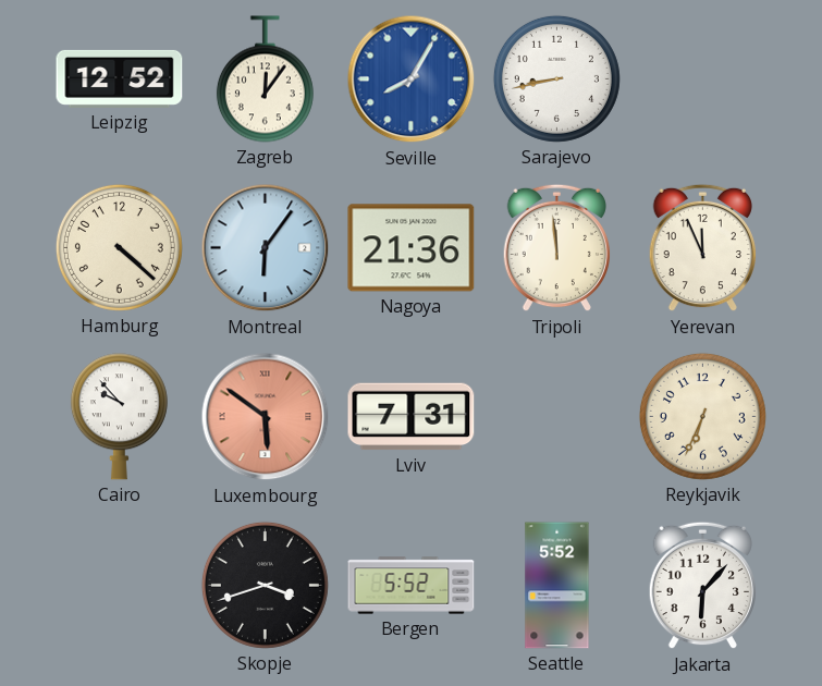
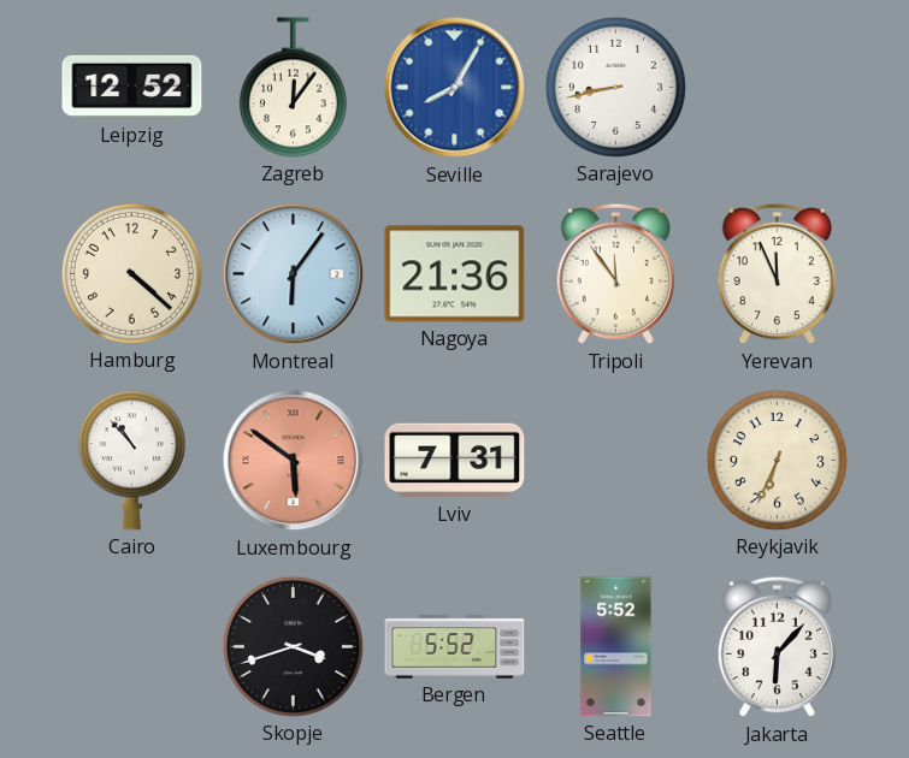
Tripoli: 11:59 -> 11:54
Cairo: 9:53 -> 10:53
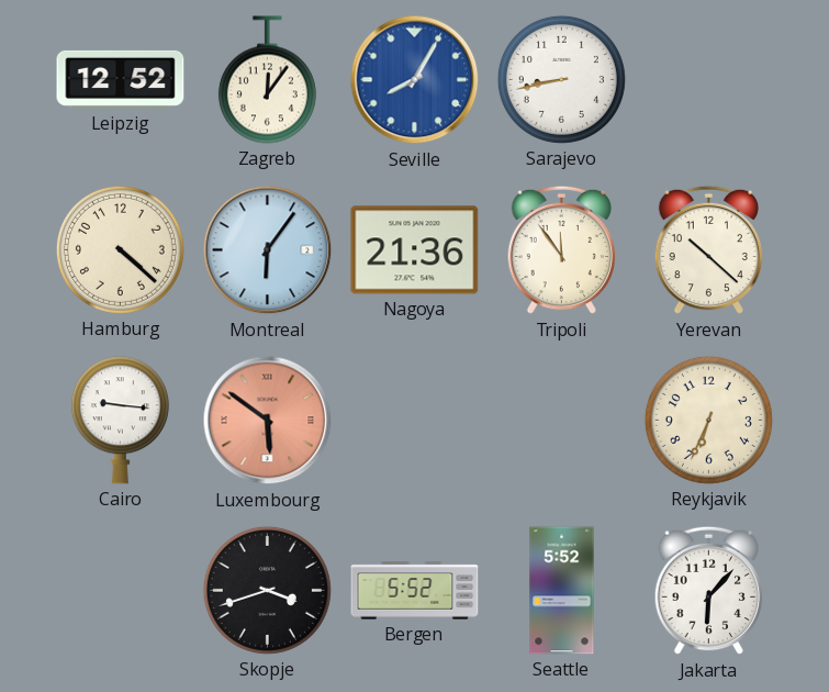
Yerevan: 11:56 -> 10:22
Cairo: 10:53 -> 9:16
Lviv: 7:31 -> none
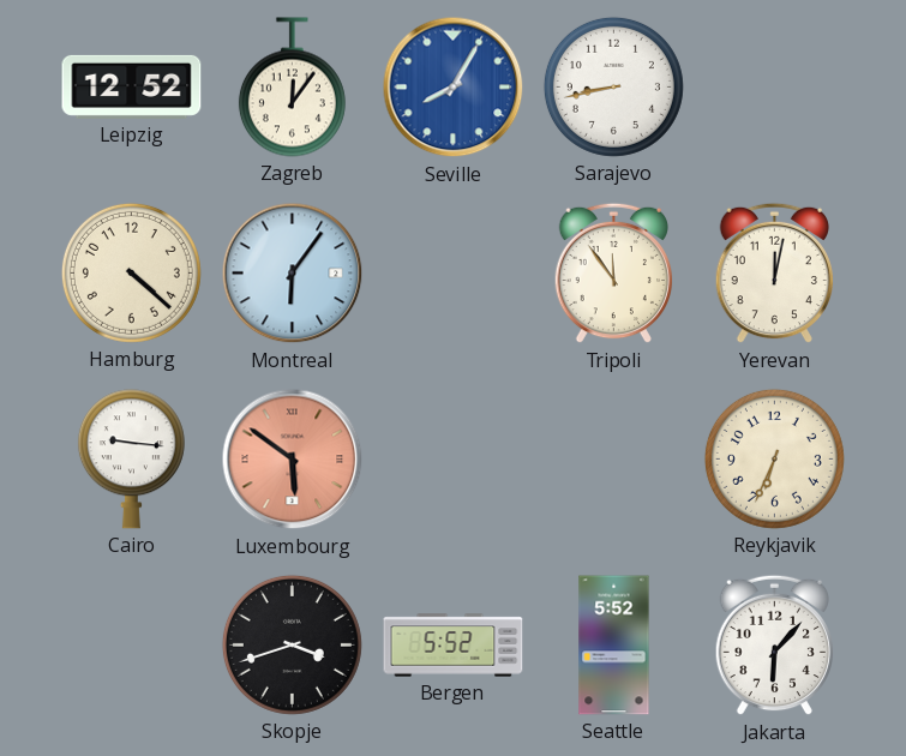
Nagoya: 21:36 -> none
Yerevan: 10:22 -> 12:02
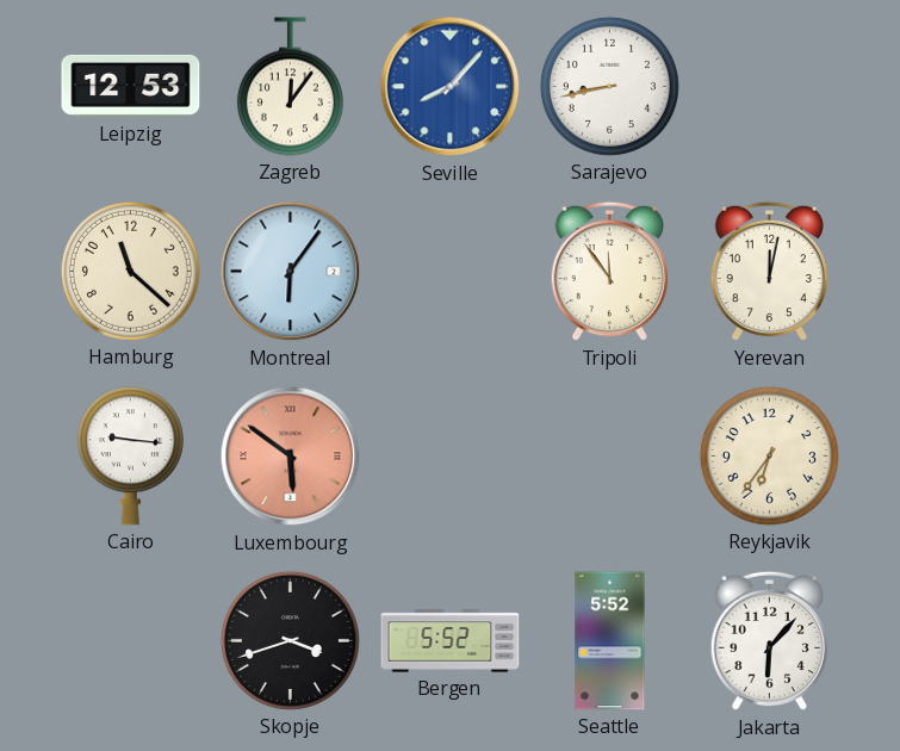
Leipzig: 12:52 -> 12:53
Seville: 8:05 -> 8:07
Hamburg: 4:22 -> 11:22
Reykjavik: 6:34 -> 6:36
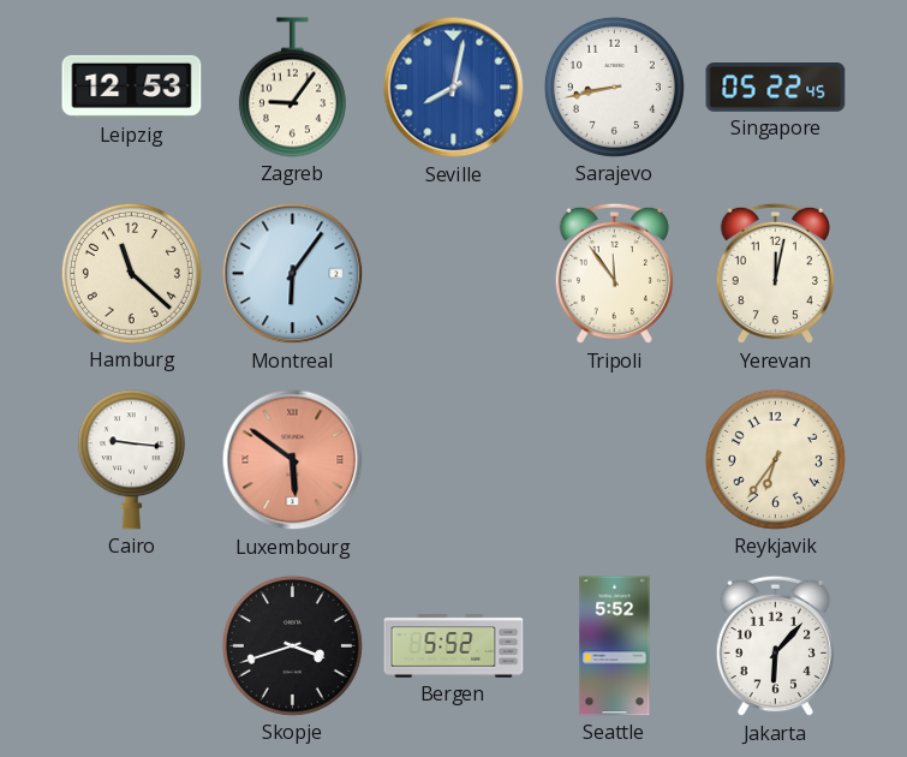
Zagreb: 12:06 -> 9:06
Seville: 8:07 -> 8:02
Singapore: none -> 05:22
